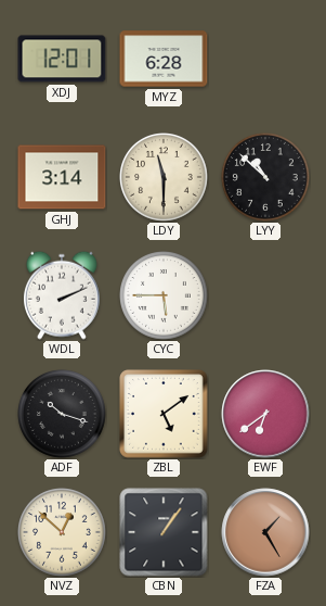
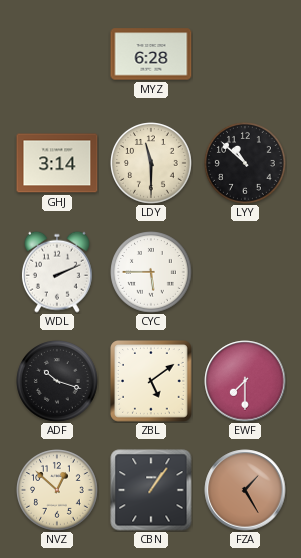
XDJ: 12:01 -> none
EWF: 6:39 -> 7:30
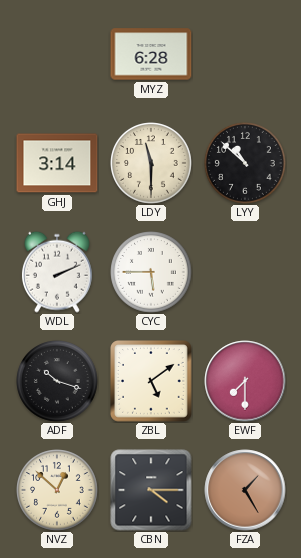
CBN: 1:06 -> 4:15
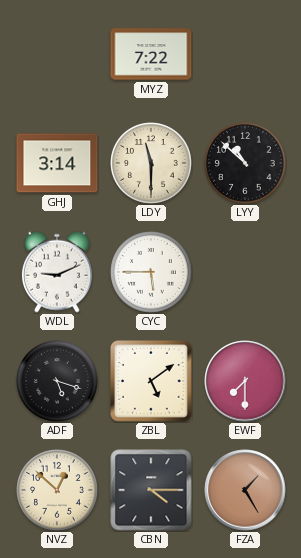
MYZ: 6:28 -> 7:22
WDL: 2:11 -> 9:11
ADF: 10:18 -> 5:18
